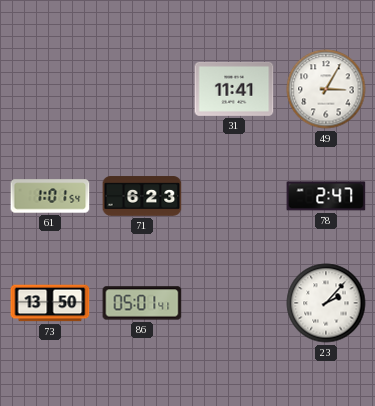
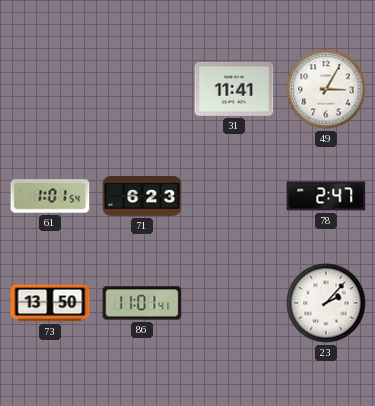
86: 05:01 -> 11:01
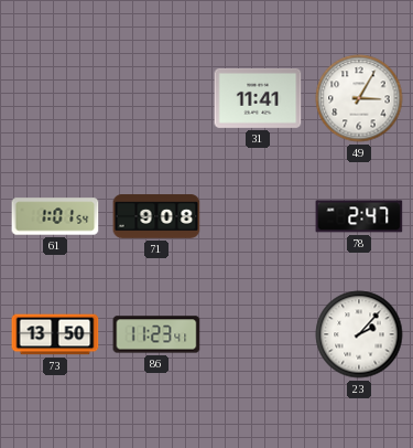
71: 6:23 -> 9:08
86: 11:01 -> 11:23
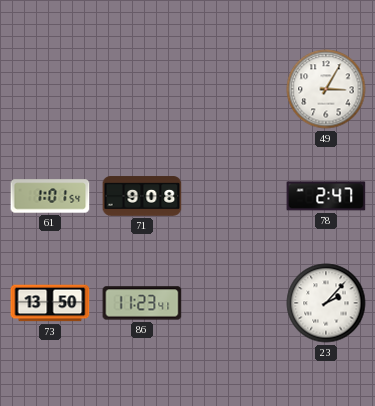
31: 11:41 -> none
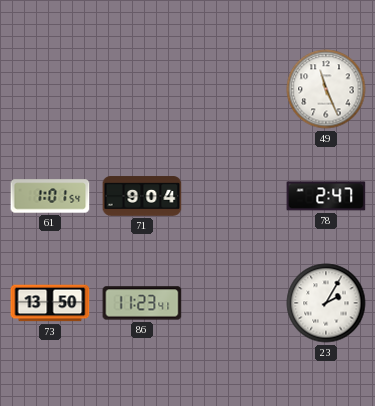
49: 3:05 -> 11:26
71: 9:08 -> 9:04
23: 2:07 -> 2:05
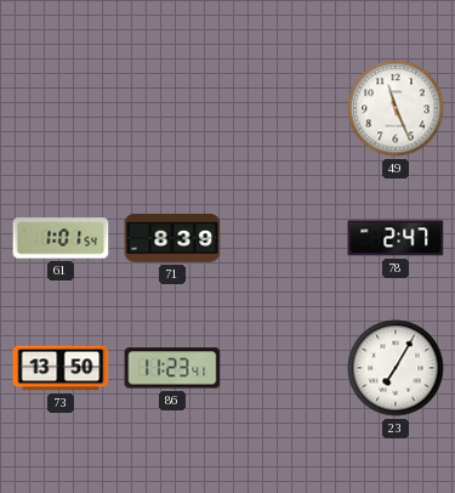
71: 9:04 -> 8:39
23: 2:05 -> 7:05
